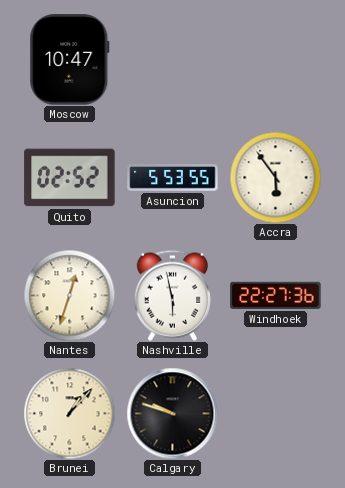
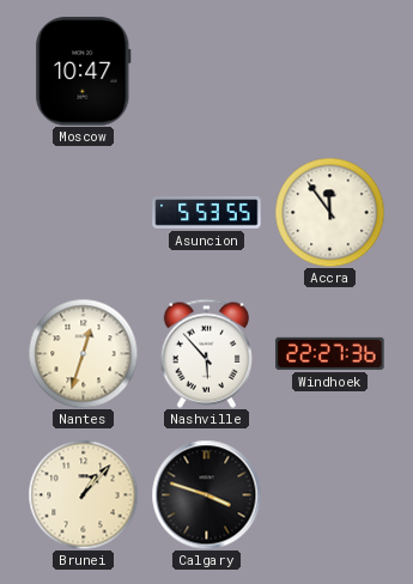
Quito: 02:52 -> none
Accra: 5:54 -> 11:54
Nashville: 5:58 -> 5:53
Calgary: 9:48 -> 3:48
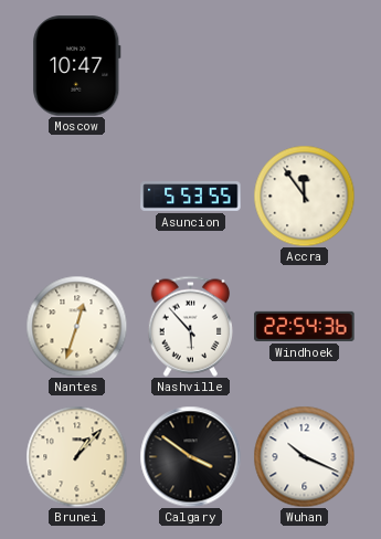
Windhoek: 22:27 -> 22:54
Calgary: 3:48 -> 3:51
Wuhan: none -> 10:19
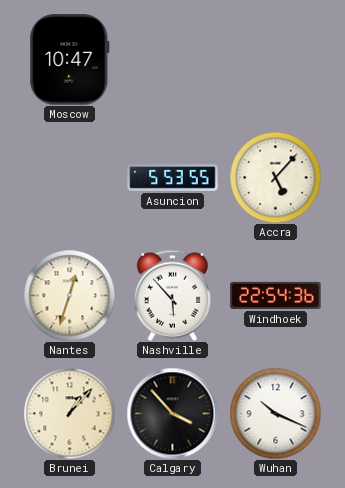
Accra: 11:54 -> 5:07
Calgary: 3:51 -> 3:53
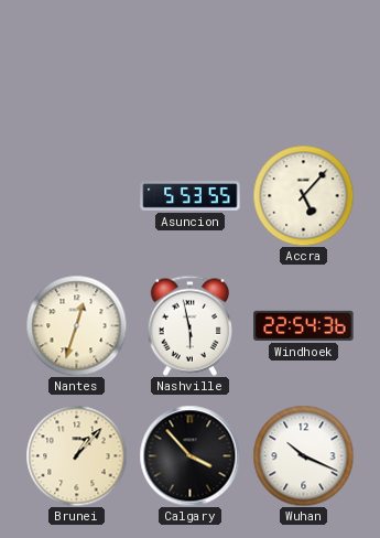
Moscow: 10:47 -> none
Nashville: 5:53 -> 5:58
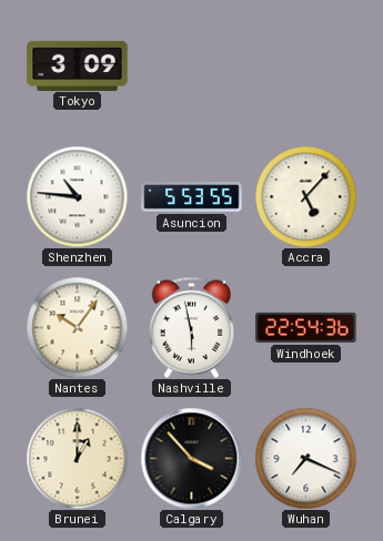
Tokyo: none -> 3:09
Shenzhen: none -> 10:46
Nantes: 12:33 -> 10:06
Brunei: 1:07 -> 1:00
Wuhan: 10:19 -> 7:19
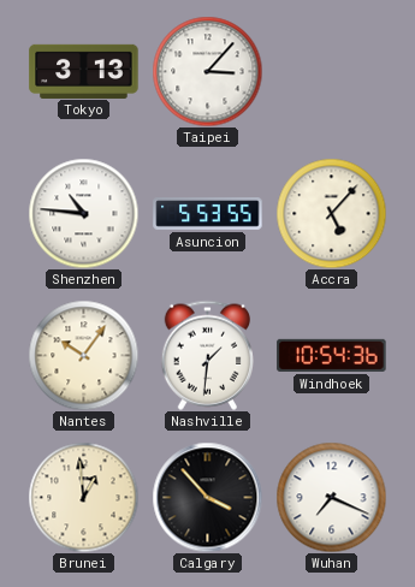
Tokyo: 3:09 -> 3:13
Taipei: none -> 3:07
Nashville: 5:58 -> 1:31
Windhoek: 22:54 -> 10:54
Brunei: 1:00 -> 12:59
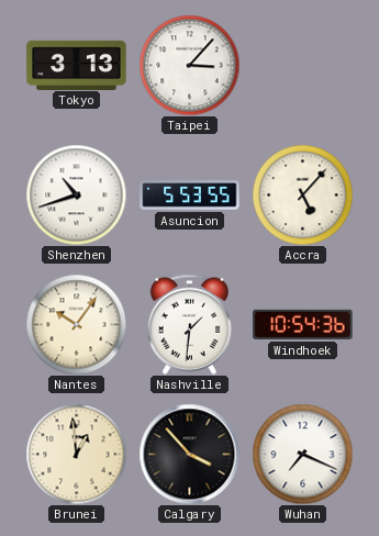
Shenzhen: 10:46 -> 10:42
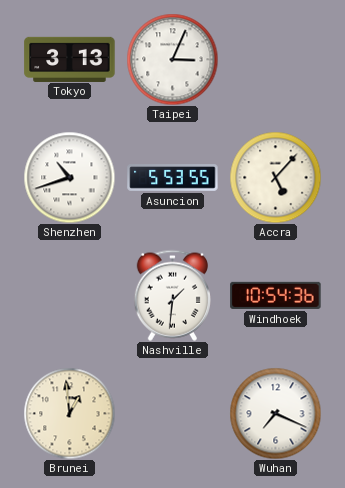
Taipei: 3:07 -> 3:04
Nantes: 10:06 -> none
Calgary: 3:53 -> none
